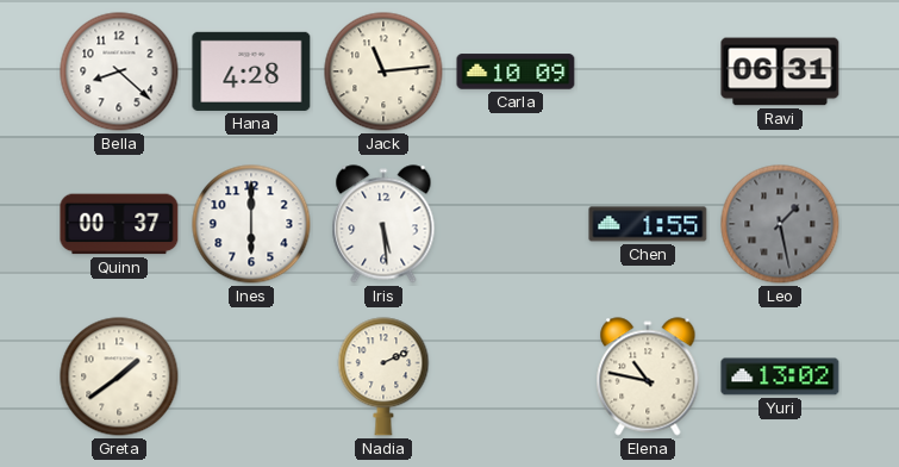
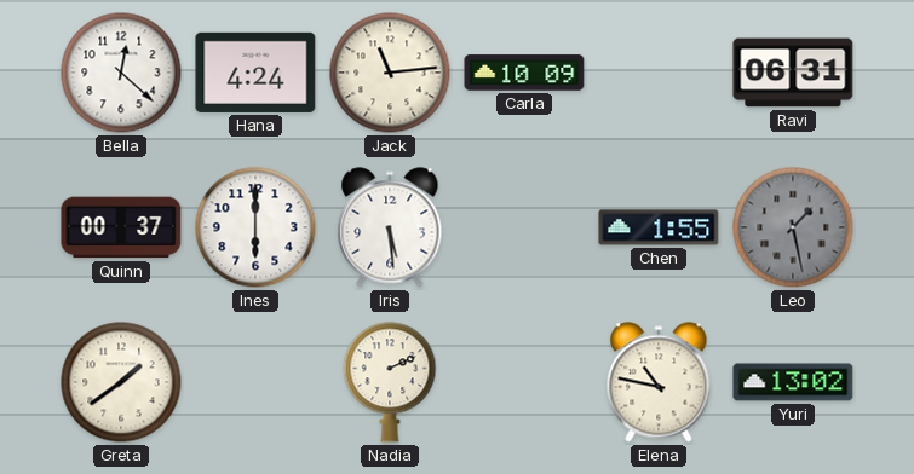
Bella: 8:22 -> 12:22
Hana: 4:28 -> 4:24
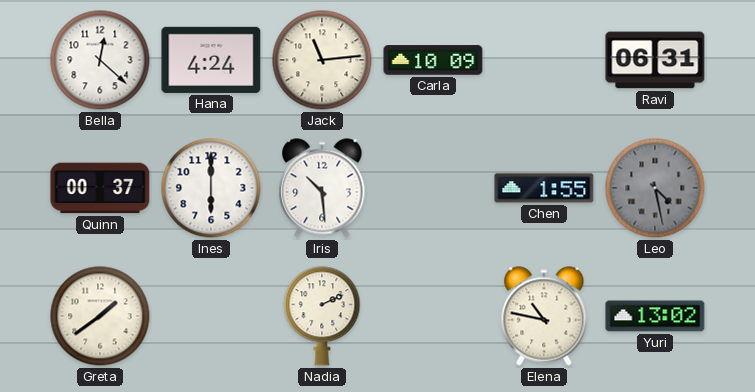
Iris: 5:29 -> 10:29
Leo: 1:28 -> 4:28
